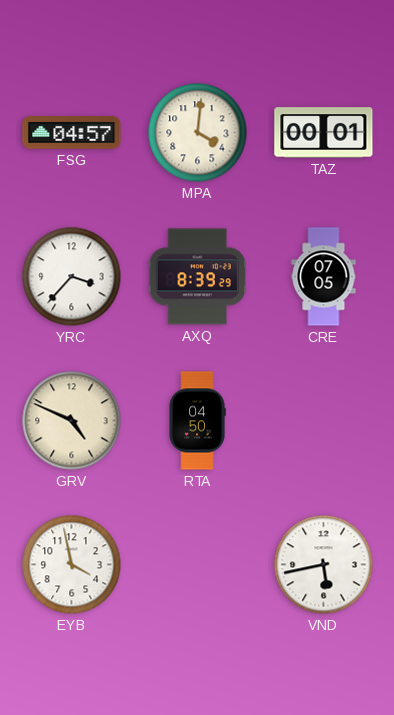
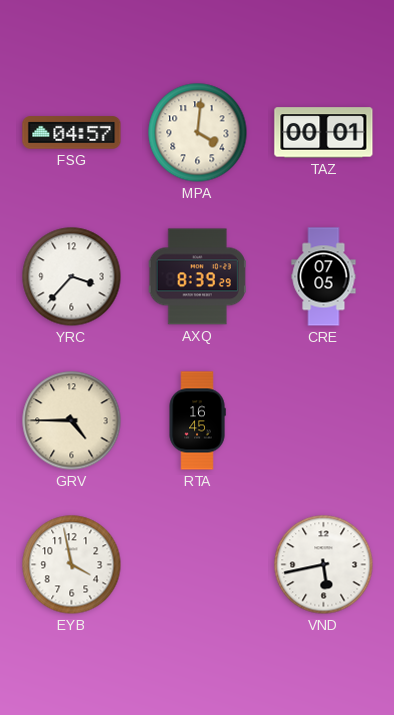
GRV: 4:49 -> 4:45
RTA: 04:50 -> 16:45
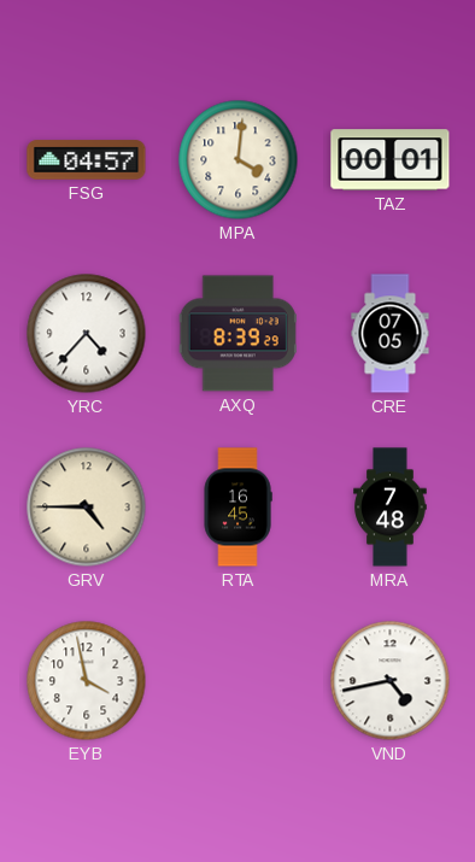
YRC: 3:37 -> 4:37
MRA: none -> 7:48
VND: 5:43 -> 4:43
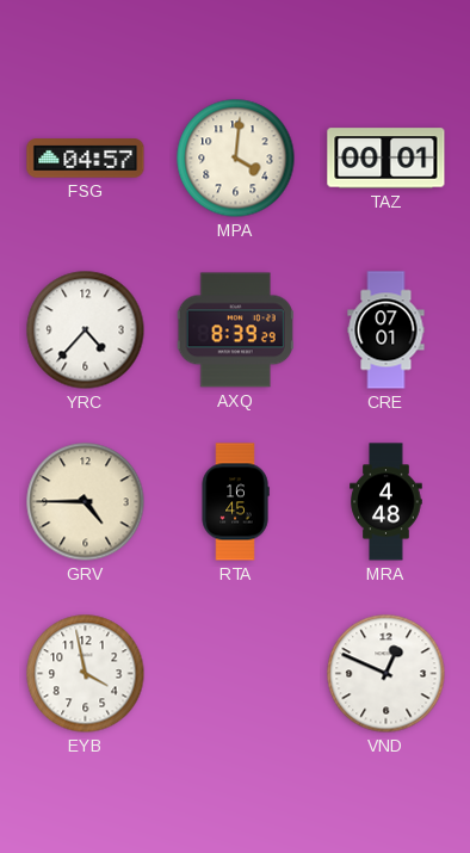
CRE: 07:05 -> 07:01
MRA: 7:48 -> 4:48
VND: 4:43 -> 12:49
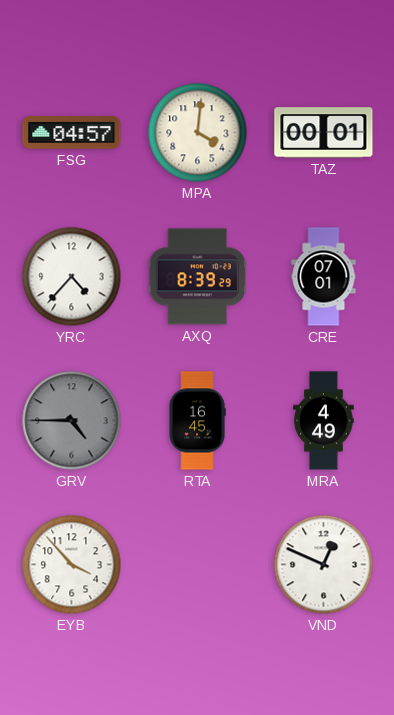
GRV dial: cream -> grey
MRA: 4:48 -> 4:49
EYB: 3:58 -> 3:53
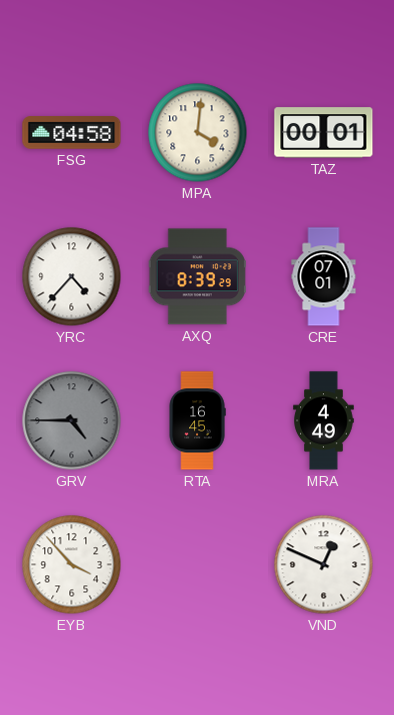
FSG: 04:57 -> 04:58
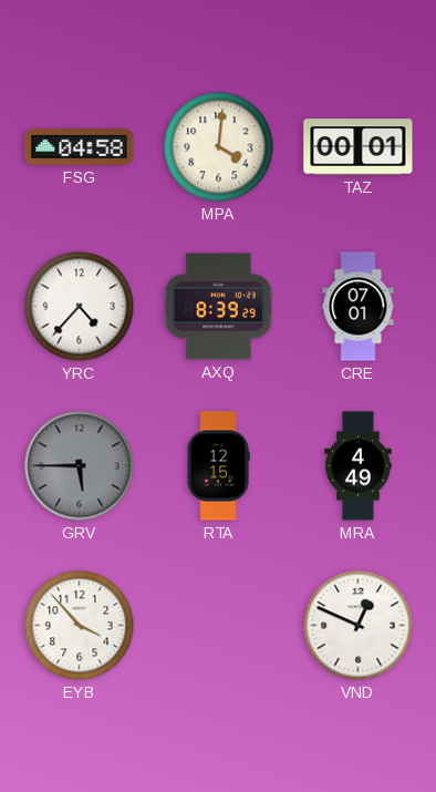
GRV: 4:45 -> 5:45
RTA: 16:45 -> 12:15
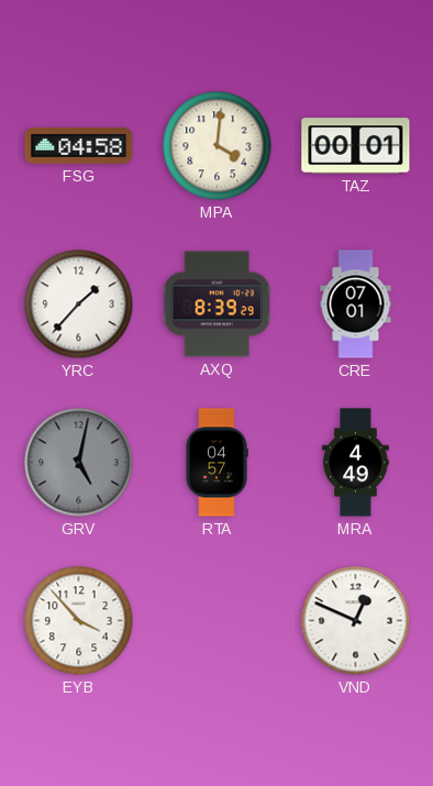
YRC: 4:37 -> 1:37
GRV: 5:45 -> 5:02
RTA: 12:15 -> 04:57
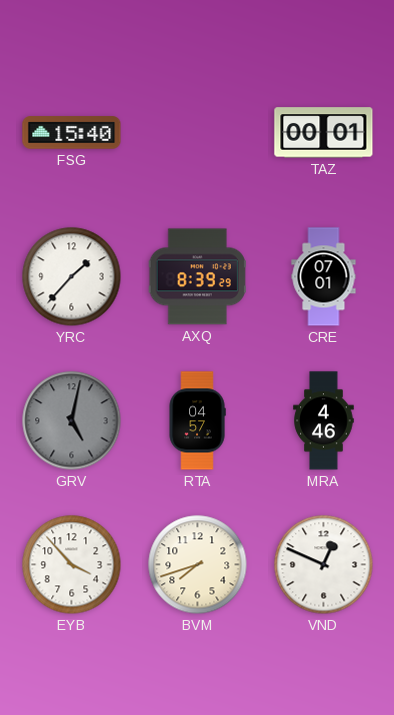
FSG: 04:58 -> 15:40
MPA: 4:01 -> none
MRA: 4:49 -> 4:46
BVM: none -> 7:42
